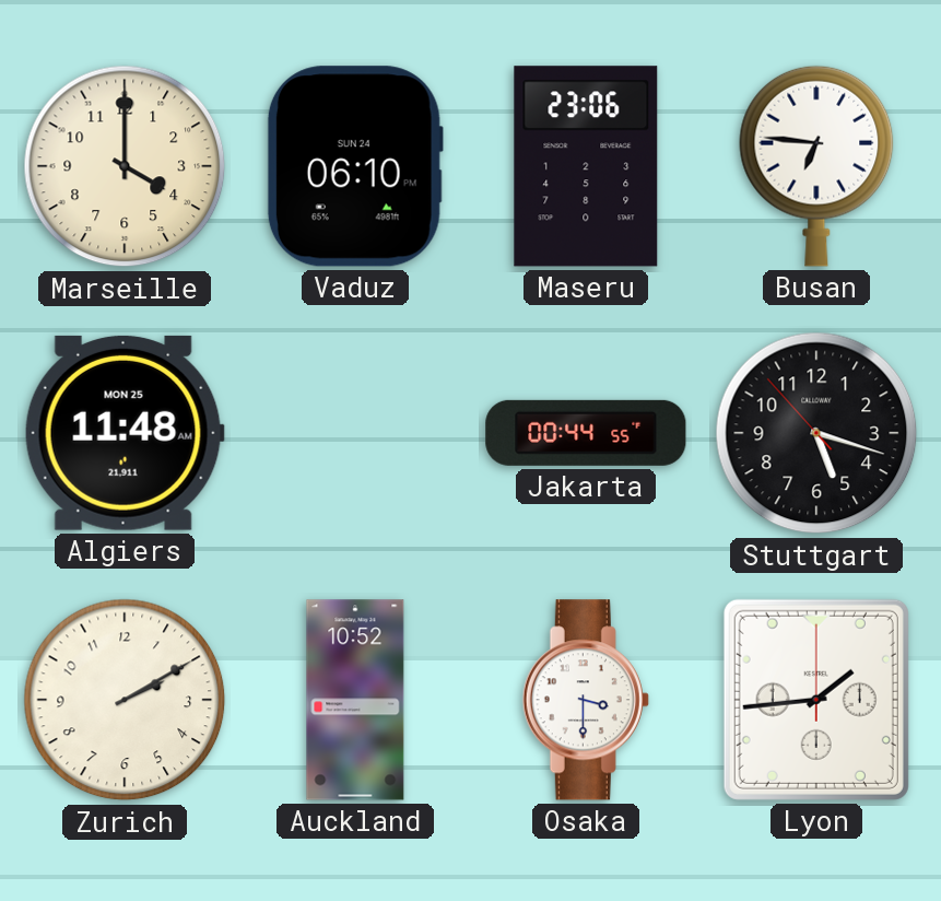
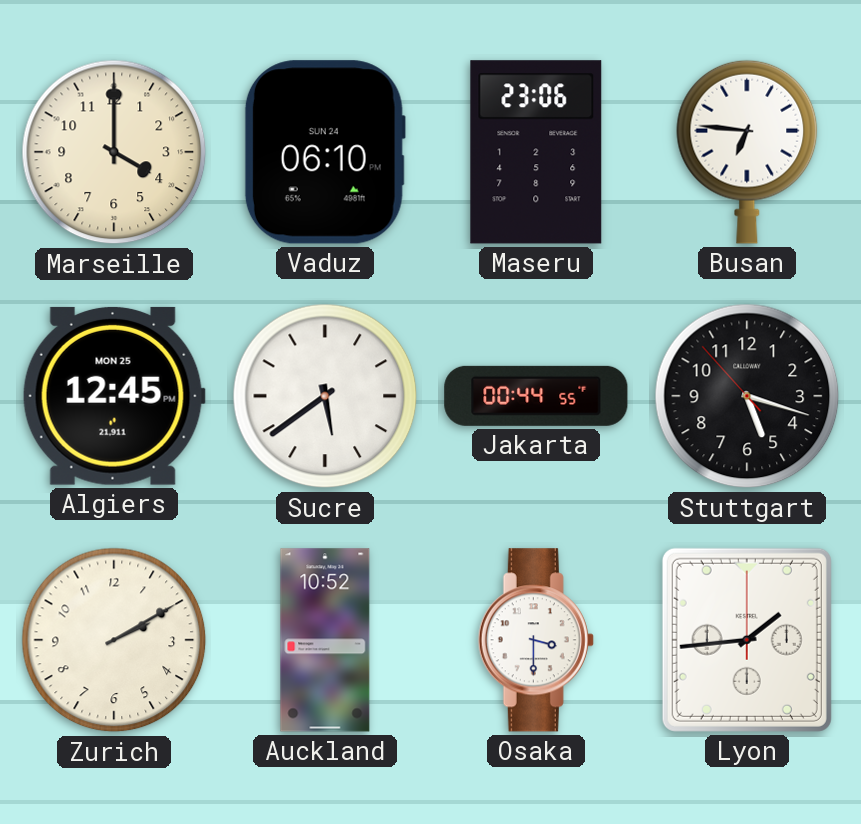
Algiers: 11:48 -> 12:45
Sucre: none -> 5:39
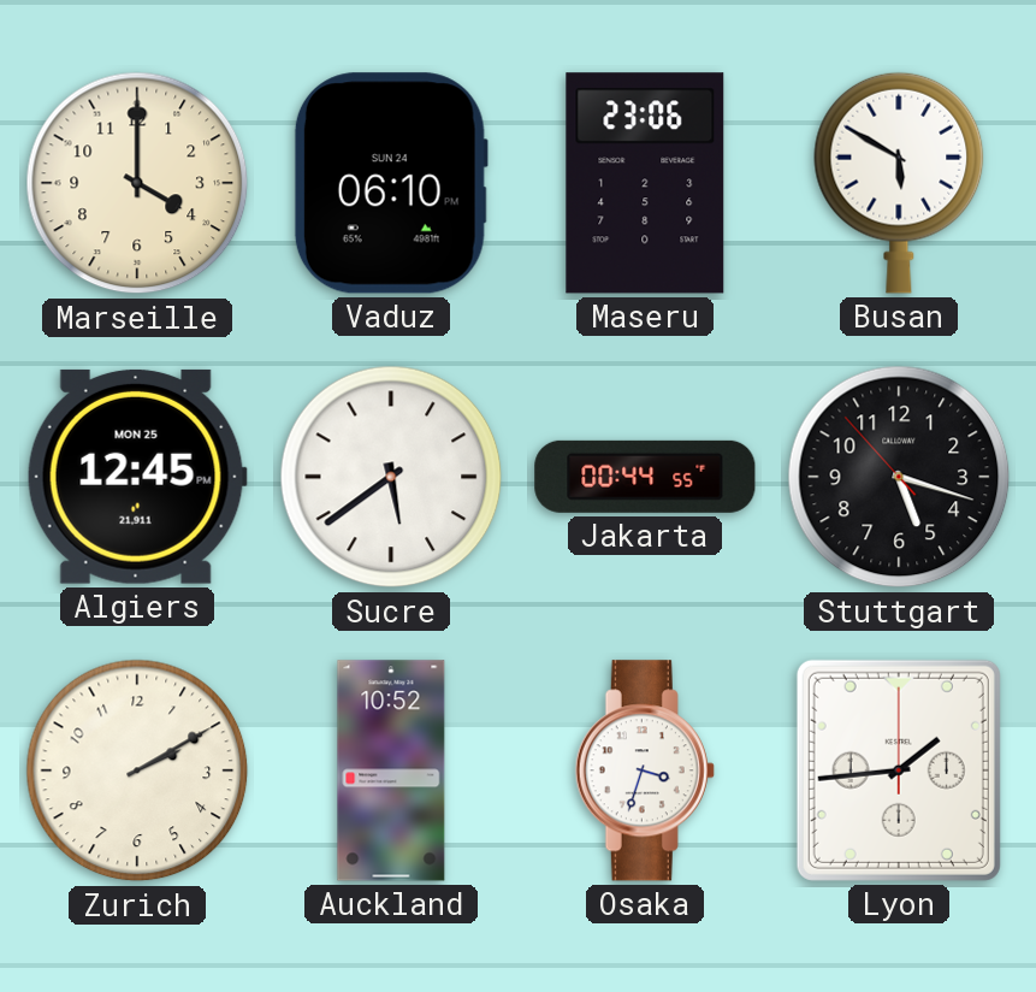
Busan: 6:46 -> 5:50
Osaka: 3:30 -> 3:33
